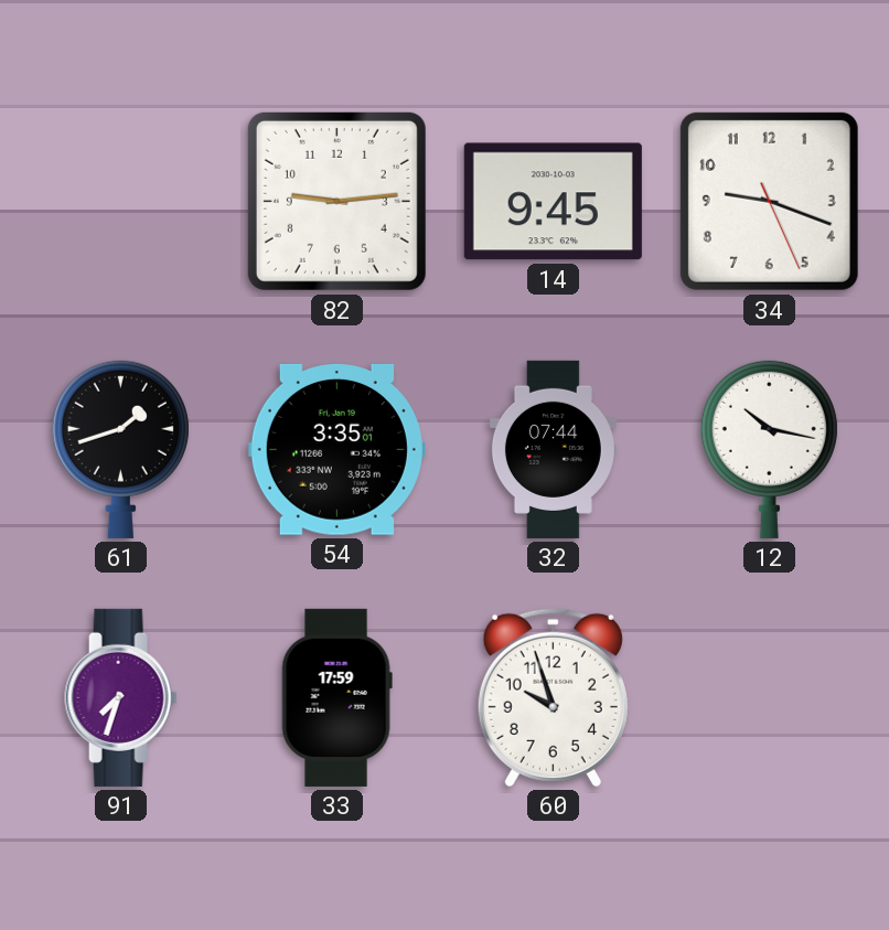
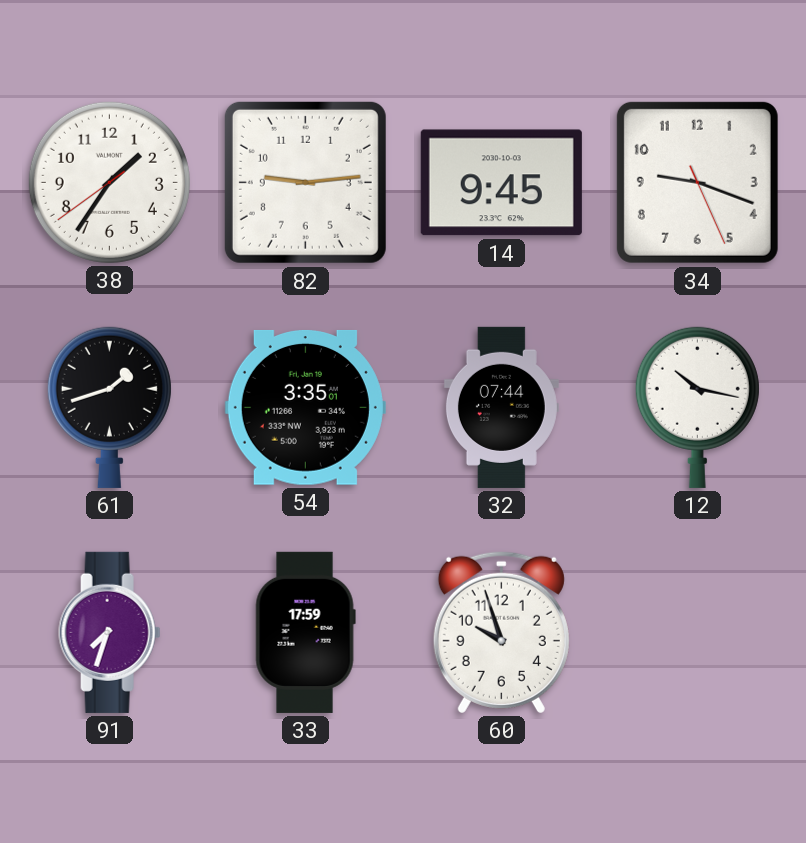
38: none -> 1:35
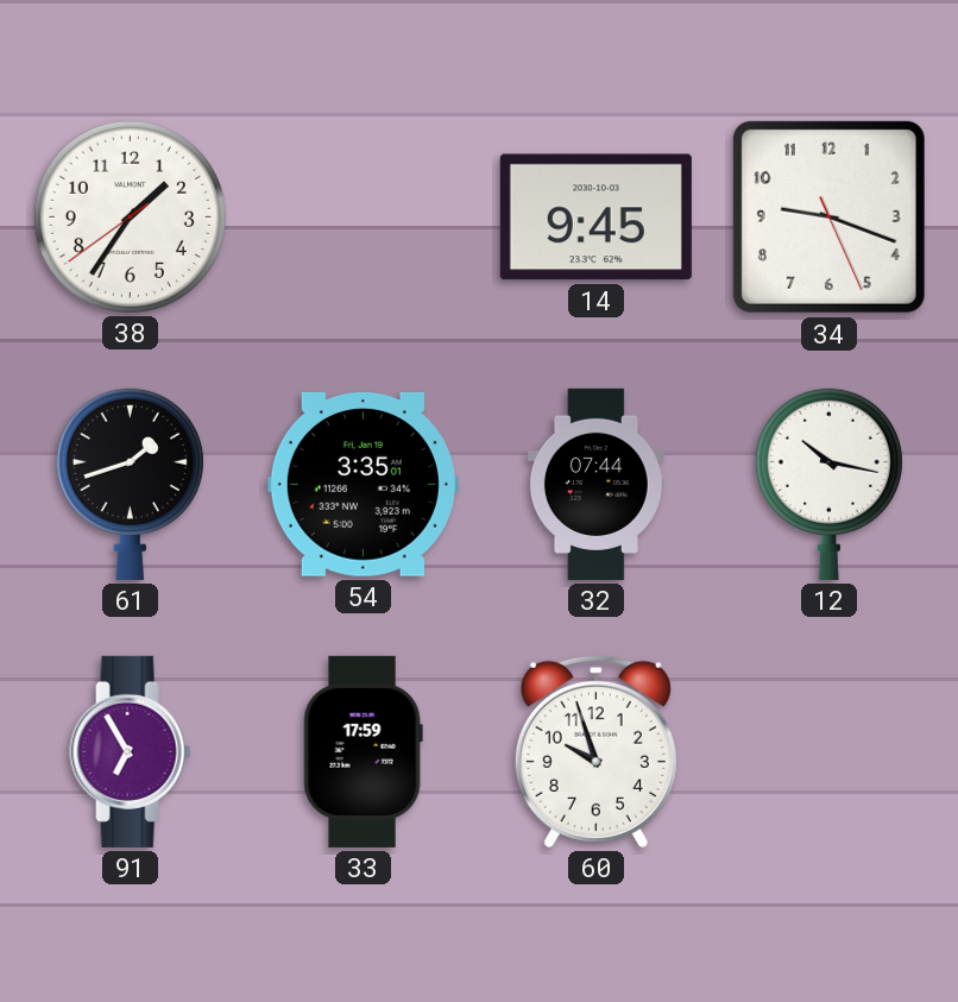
82: 9:14 -> none
91: 7:33 -> 6:55
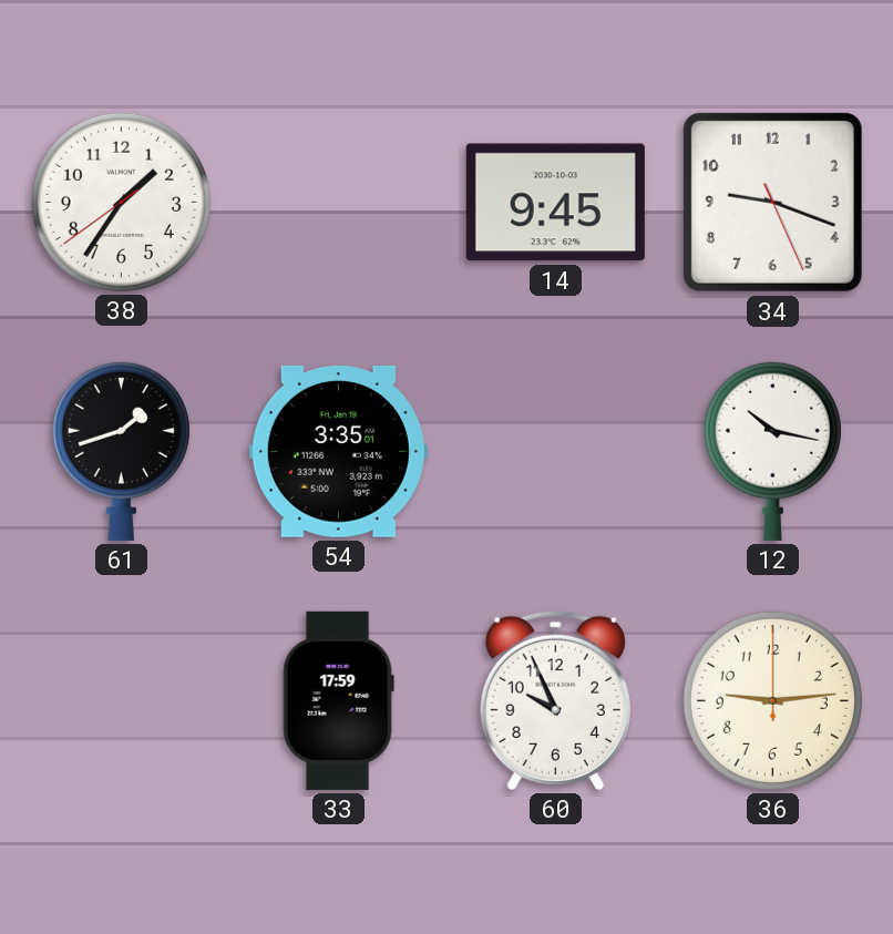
32: 07:44 -> none
91: 6:55 -> none
60: 9:57 -> 9:56
36: none -> 9:14
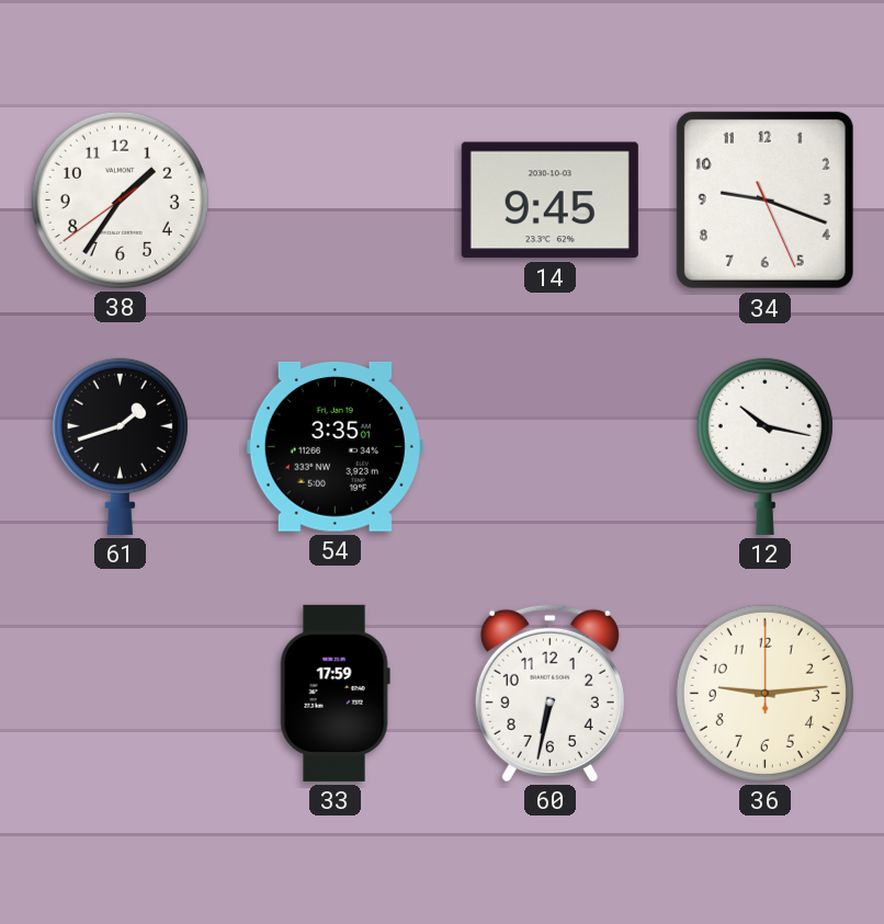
60: 9:56 -> 6:32
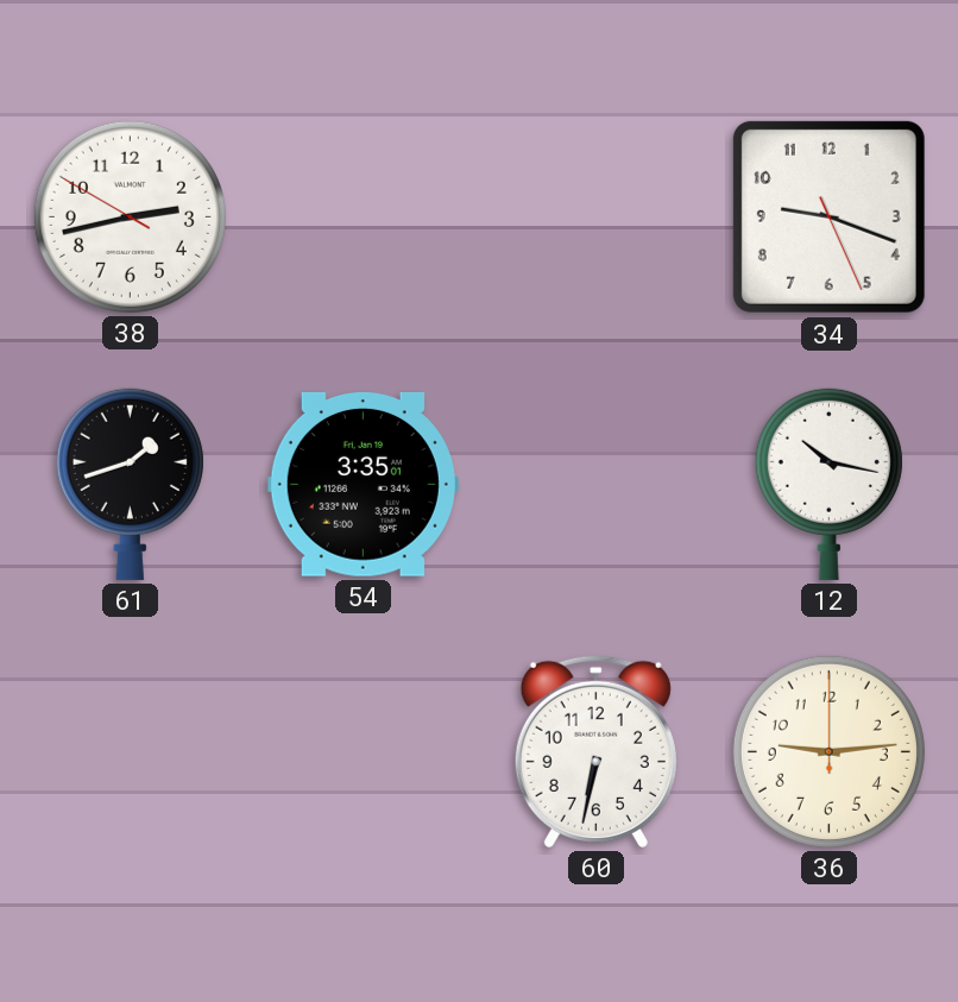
38: 1:35 -> 2:42
14: 9:45 -> none
33: 17:59 -> none
